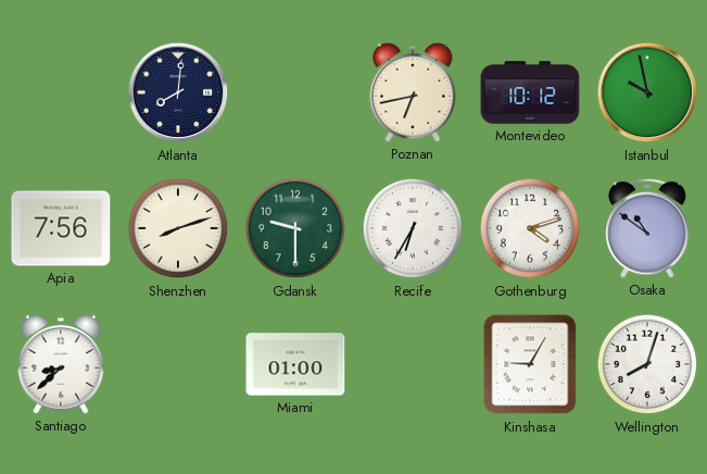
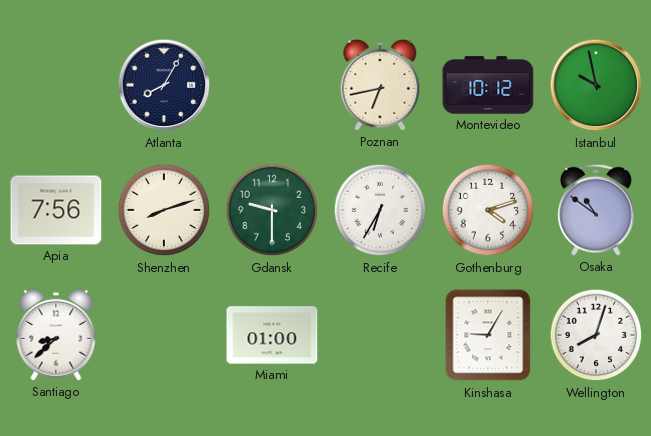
Atlanta: 8:01 -> 8:05
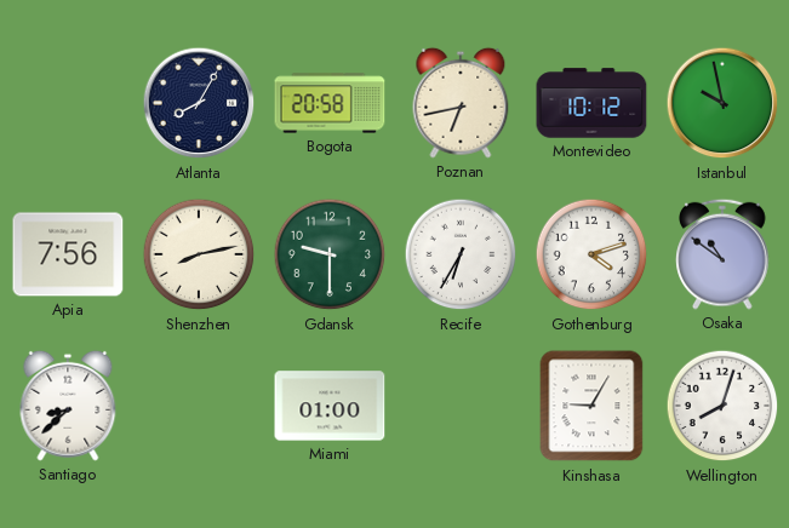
Bogota: none -> 20:58
Shenzhen: 8:12 -> 8:13
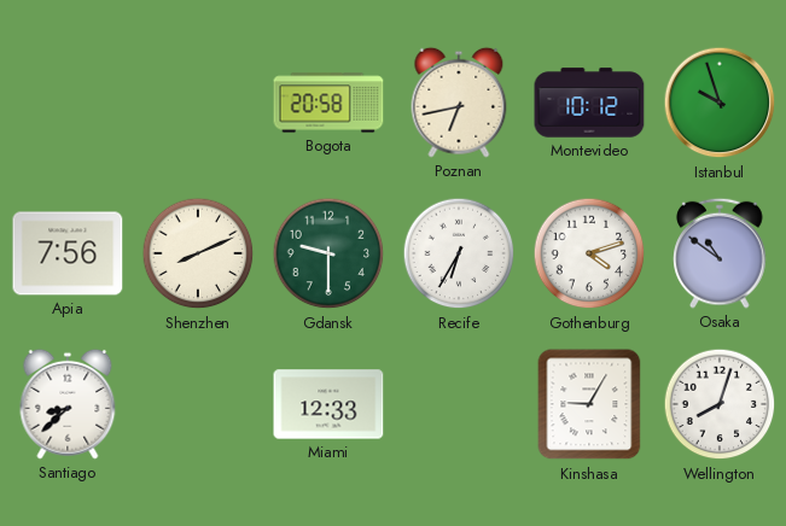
Atlanta: 8:05 -> none
Istanbul: 9:58 -> 9:57
Shenzhen: 8:13 -> 8:11
Miami: 01:00 -> 12:33
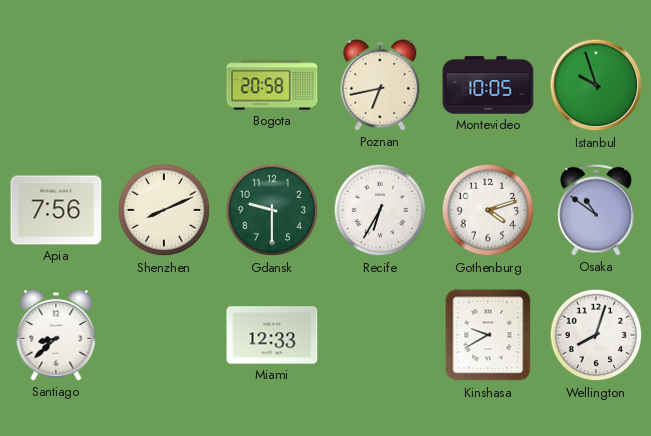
Montevideo: 10:12 -> 10:05
Kinshasa: 9:05 -> 9:40
